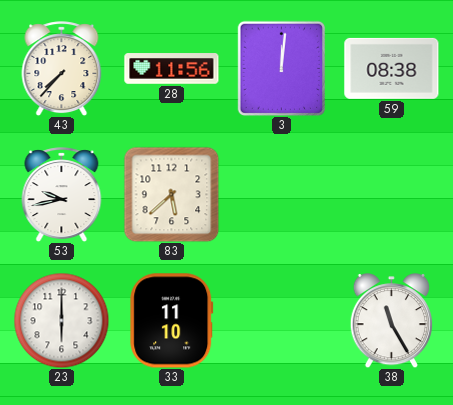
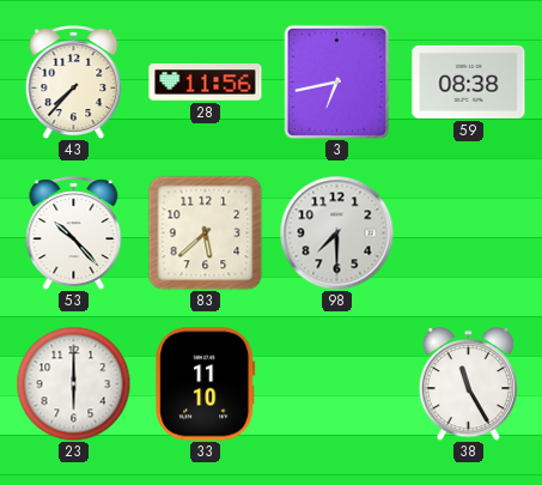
3: 12:01 -> 6:43
53: 9:43 -> 10:23
98: none -> 7:30
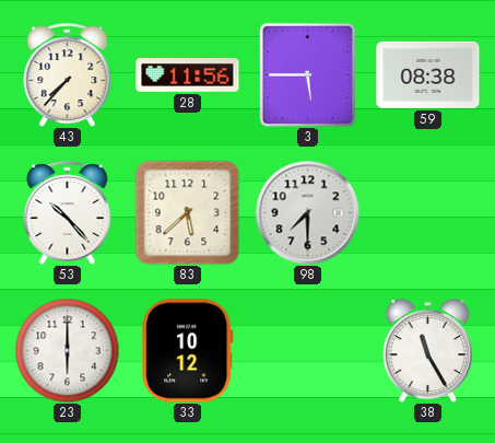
3: 6:43 -> 5:45
33: 11:10 -> 10:12
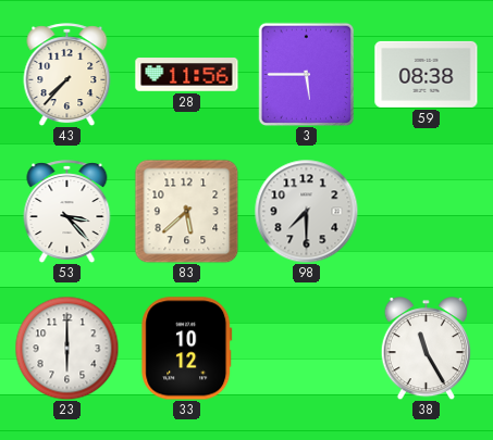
53: 10:23 -> 3:23
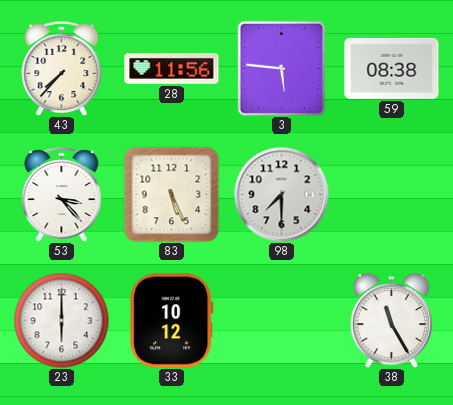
3: 5:45 -> 5:46
83: 5:38 -> 5:26
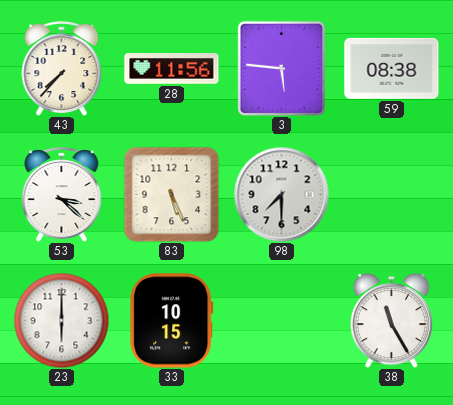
53: 3:23 -> 3:22
33: 10:12 -> 10:15
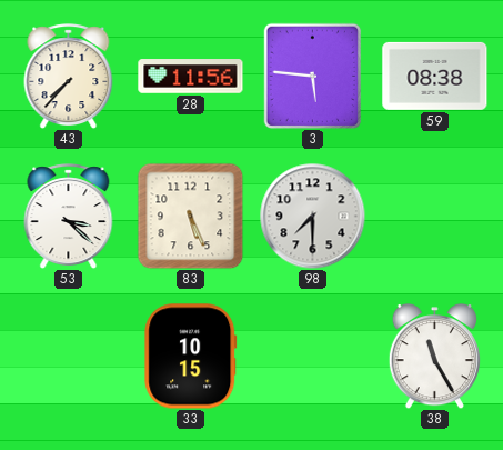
23: 6:00 -> none
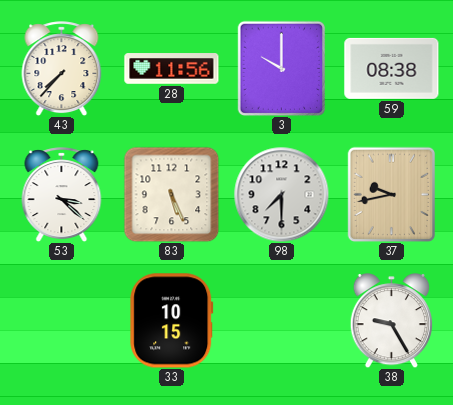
3: 5:46 -> 10:00
37: none -> 9:43
38: 11:25 -> 9:25
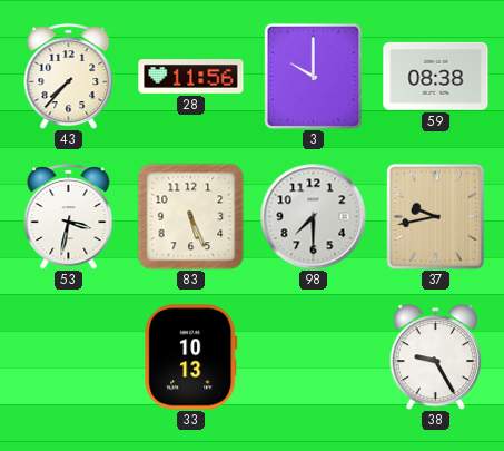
53: 3:22 -> 3:32
33: 10:15 -> 10:13
